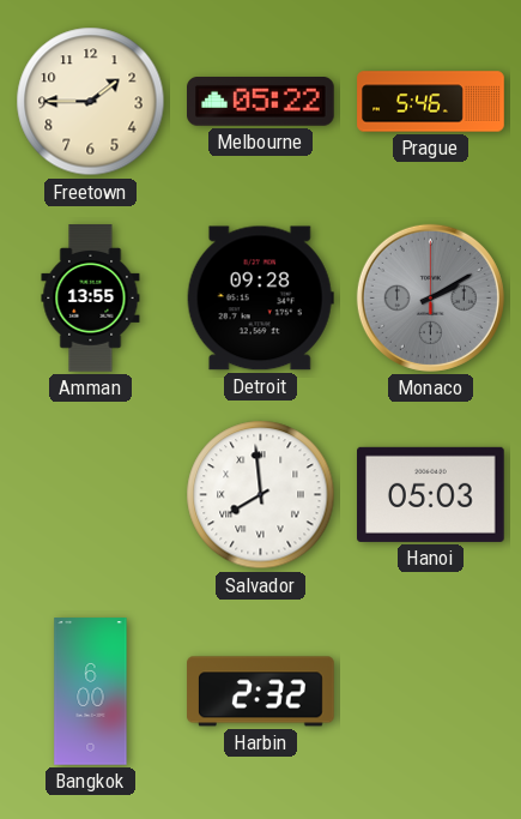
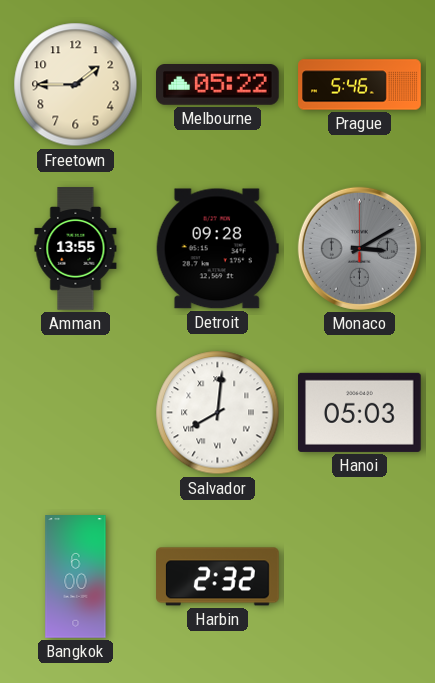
Monaco: 2:10 -> 3:10
Salvador: 7:59 -> 8:01
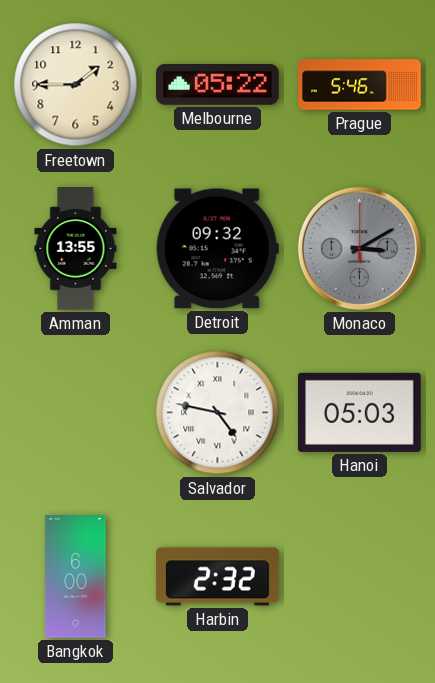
Detroit: 09:28 -> 09:32
Salvador: 8:01 -> 4:47
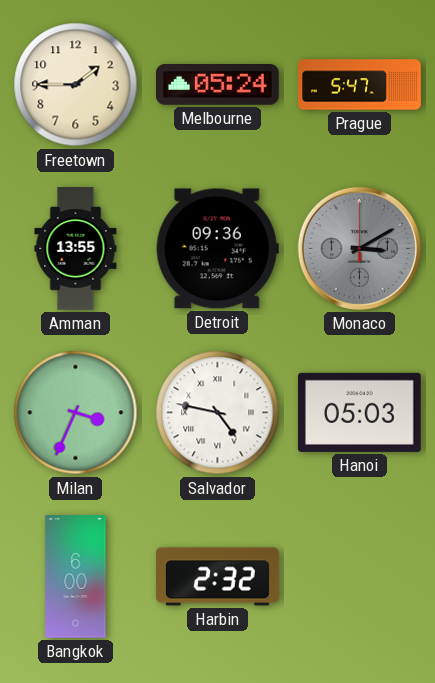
Melbourne: 05:22 -> 05:24
Prague: 5:46 -> 5:47
Detroit: 09:32 -> 09:36
Milan: none -> 3:34
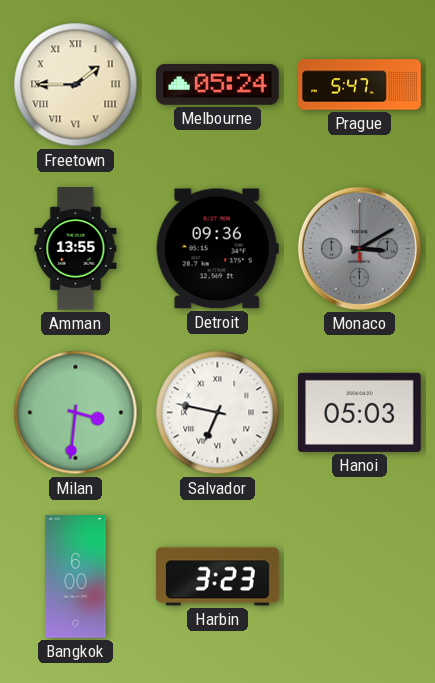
Freetown numerals: Arabic -> Roman
Milan: 3:34 -> 3:31
Salvador: 4:47 -> 6:47
Harbin: 2:32 -> 3:23
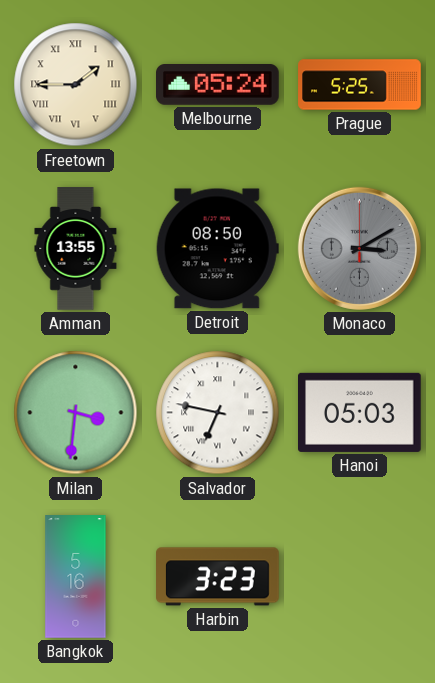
Prague: 5:47 -> 5:25
Detroit: 09:36 -> 08:50
Bangkok: 6:00 -> 5:16
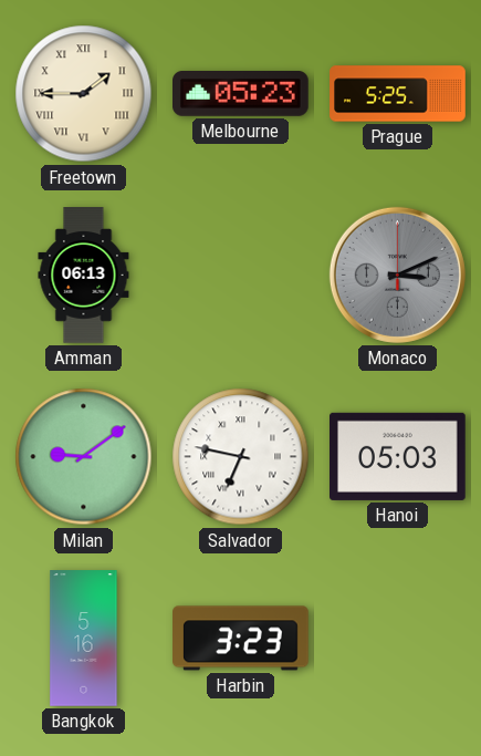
Melbourne: 05:24 -> 05:23
Amman: 13:55 -> 06:13
Detroit: 08:50 -> none
Monaco: 3:10 -> 3:11
Milan: 3:31 -> 9:09
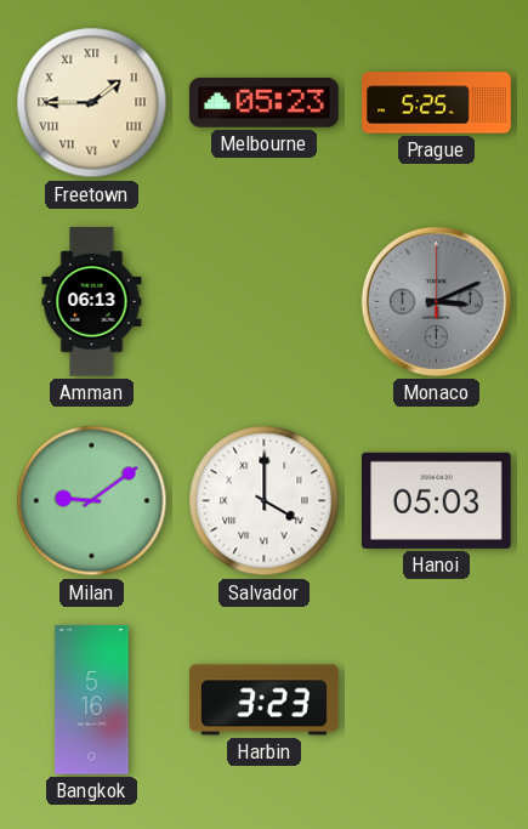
Salvador: 6:47 -> 4:00
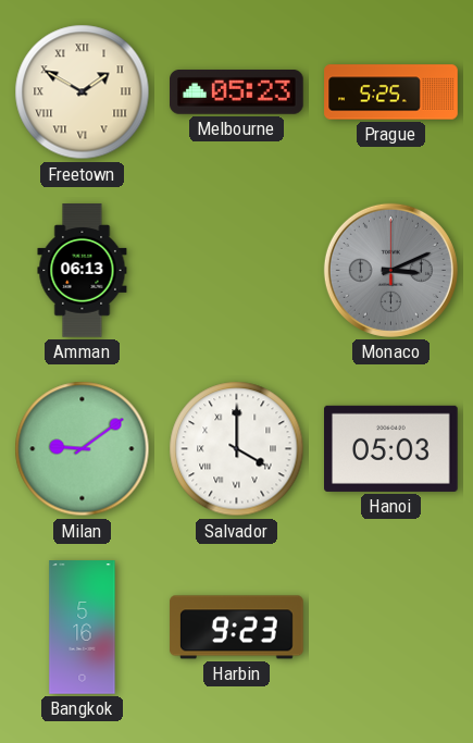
Freetown: 1:45 -> 1:50
Harbin: 3:23 -> 9:23
